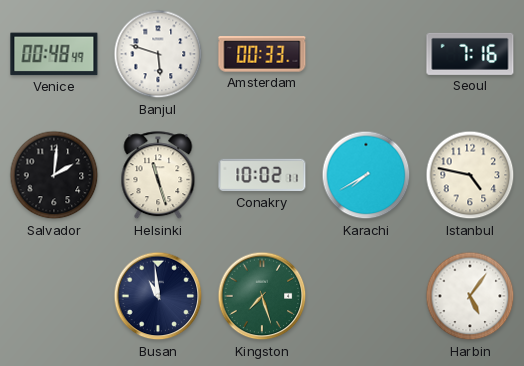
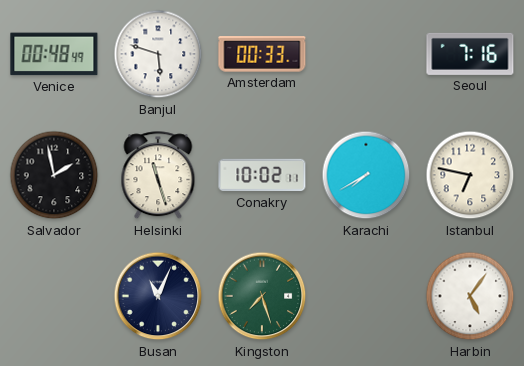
Salvador: 2:01 -> 1:58
Istanbul: 4:47 -> 6:47
Busan: 10:59 -> 11:04
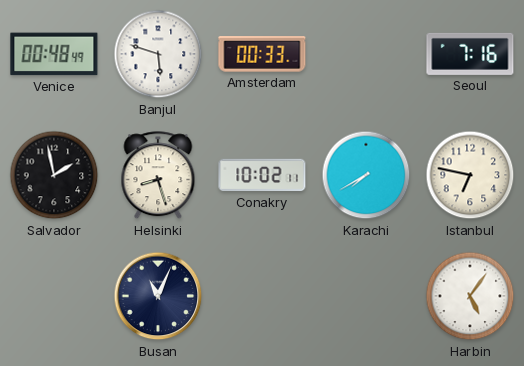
Helsinki: 11:27 -> 8:27
Kingston: 7:27 -> none
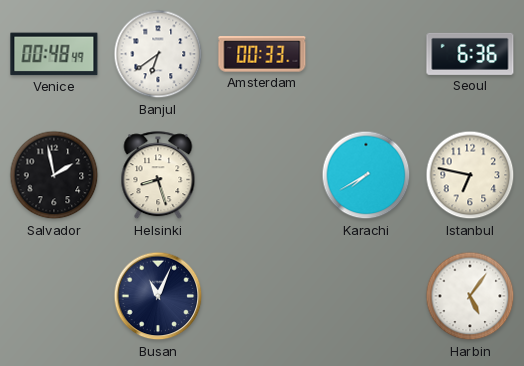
Banjul: 5:48 -> 6:39
Seoul: 7:16 -> 6:36
Conakry: 10:02 -> none
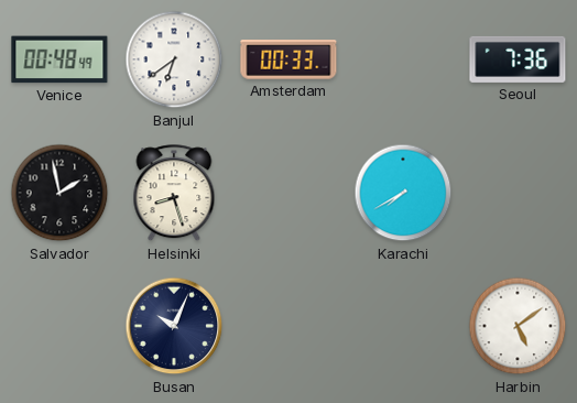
Seoul: 6:36 -> 7:36
Istanbul: 6:47 -> none
Busan: 11:04 -> 10:04
Harbin: 5:06 -> 5:09
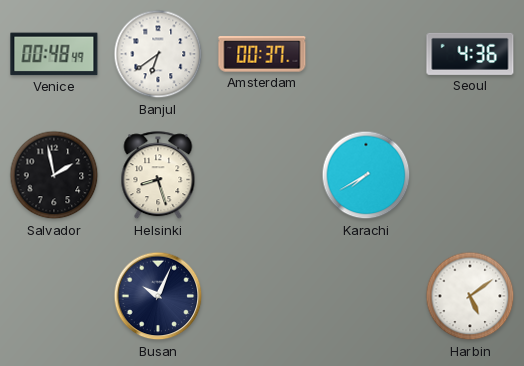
Amsterdam: 00:33 -> 00:37
Seoul: 7:36 -> 4:36
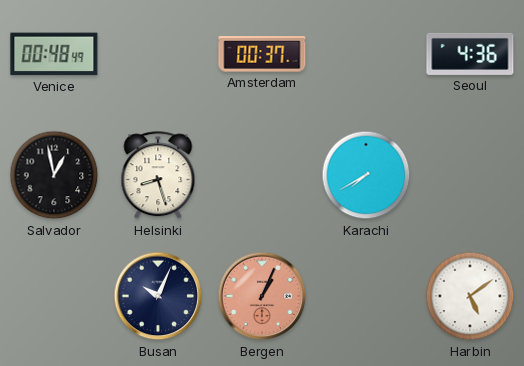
Banjul: 6:39 -> none
Salvador: 1:58 -> 12:58
Bergen: none -> 1:04
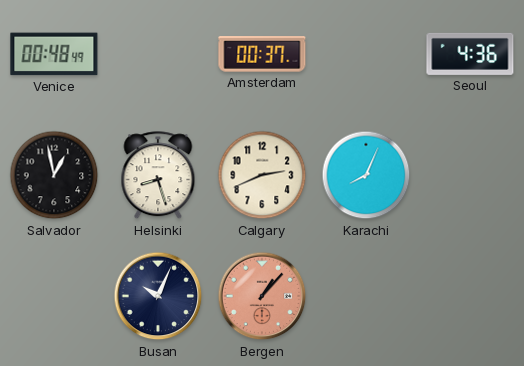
Calgary: none -> 2:41
Karachi: 7:40 -> 8:04
Bergen: 1:04 -> 1:07
Harbin: 5:09 -> none
